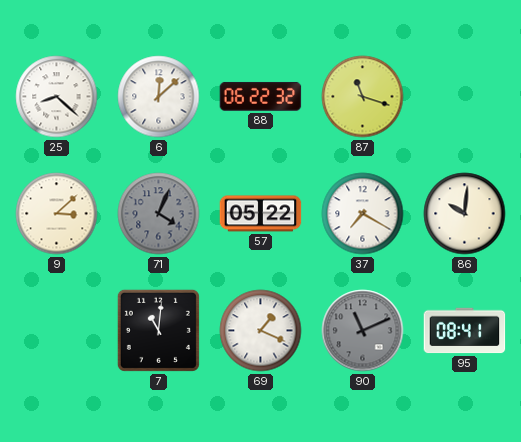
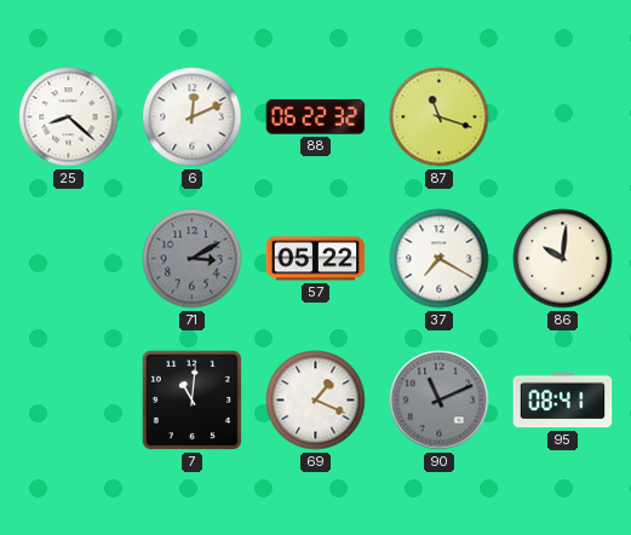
6: 12:08 -> 12:11
9: 3:08 -> none
71: 4:04 -> 3:10
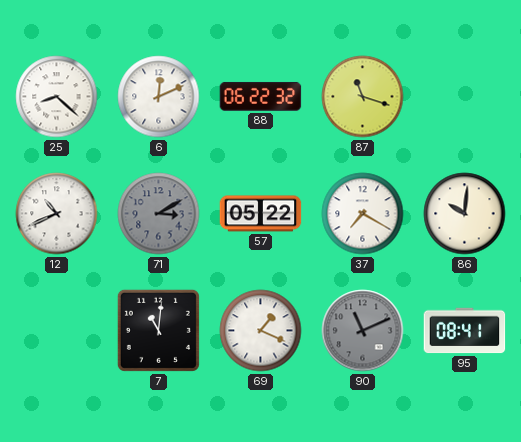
12: none -> 10:41
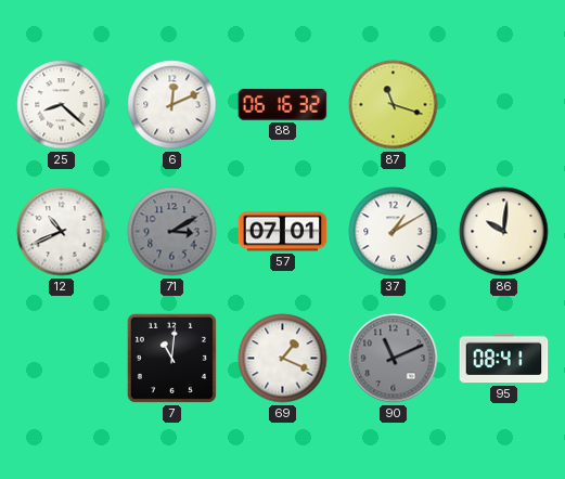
88: 06:22 -> 06:16
57: 05:22 -> 07:01
37: 7:20 -> 1:10
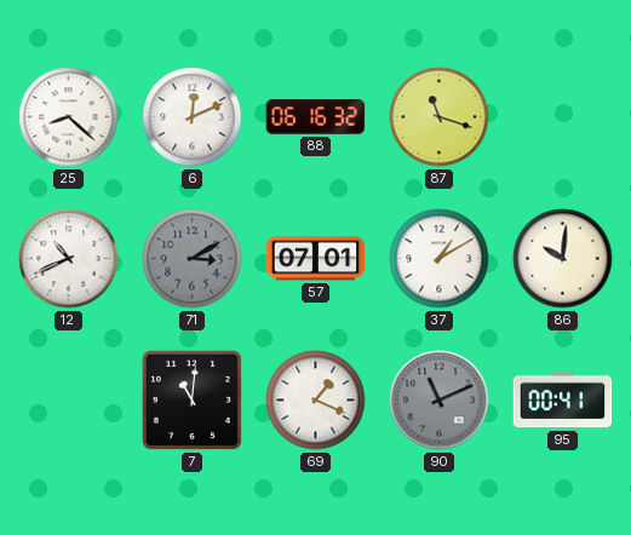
95: 08:41 -> 00:41
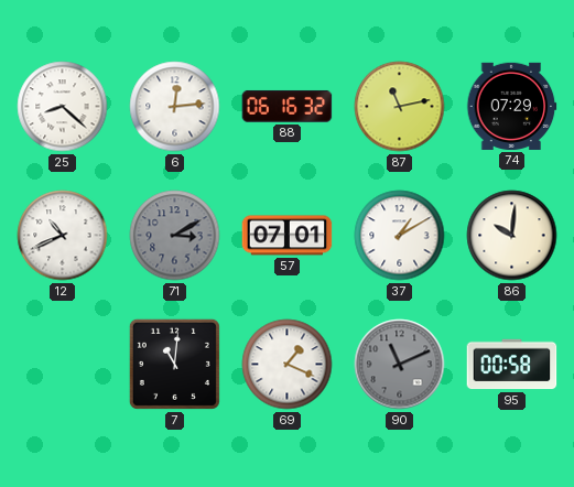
6: 12:11 -> 12:14
87: 11:18 -> 11:13
74: none -> 07:29
95: 00:41 -> 00:58
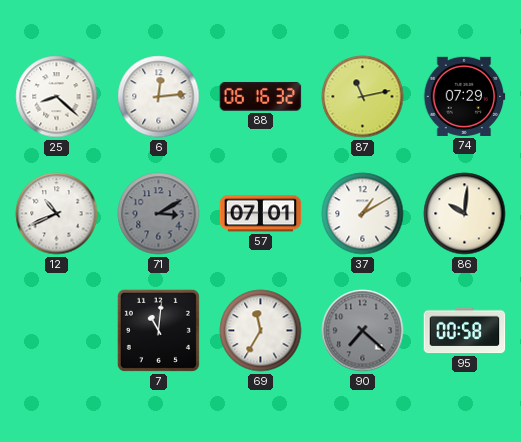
69: 1:19 -> 11:35
90: 11:11 -> 7:22
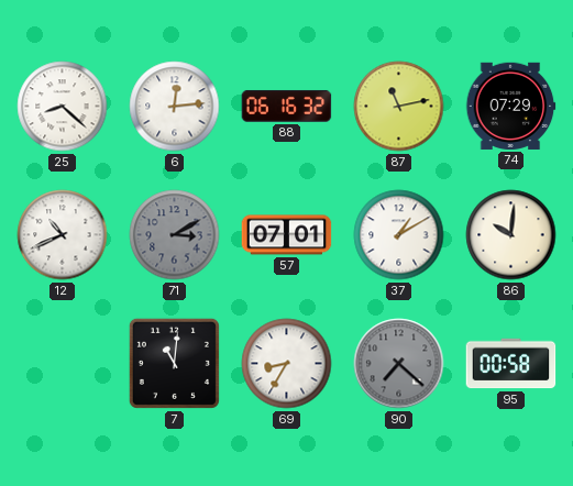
69: 11:35 -> 8:35
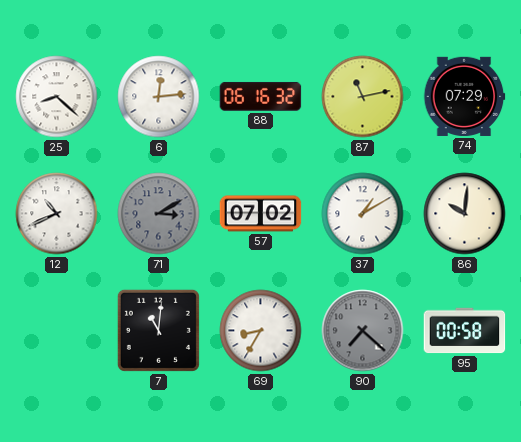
57: 07:01 -> 07:02
